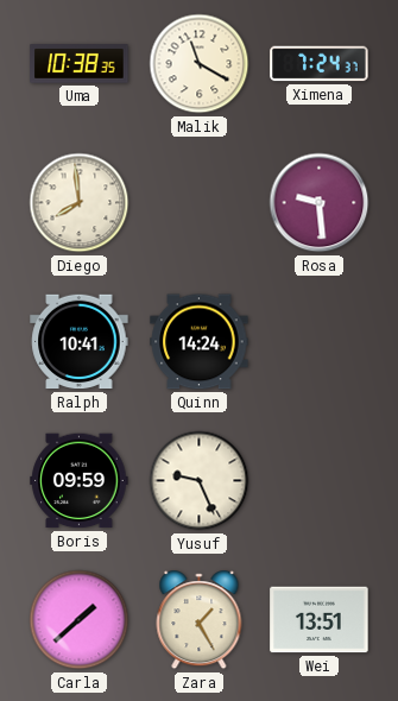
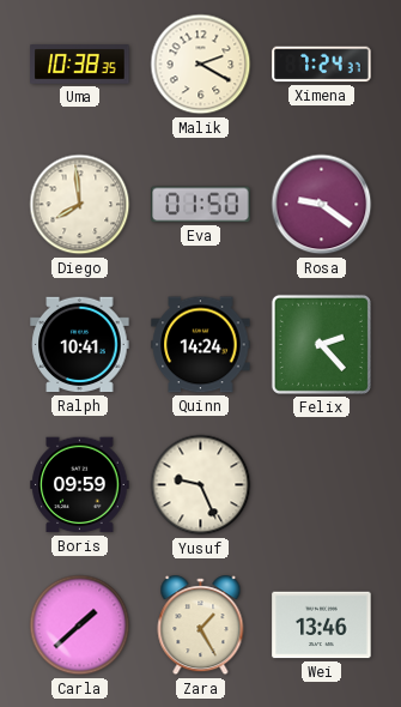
Malik: 11:20 -> 2:20
Eva: none -> 01:50
Rosa: 9:29 -> 9:21
Felix: none -> 2:23
Wei: 13:51 -> 13:46
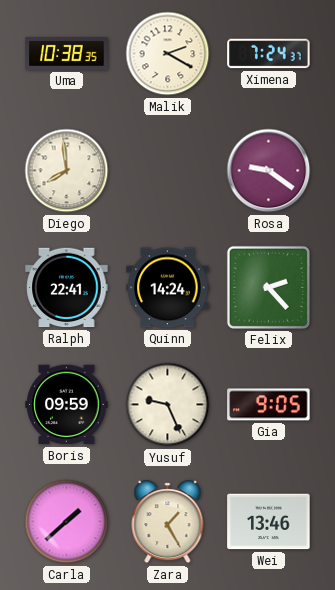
Eva: 01:50 -> none
Ralph: 10:41 -> 22:41
Gia: none -> 9:05
